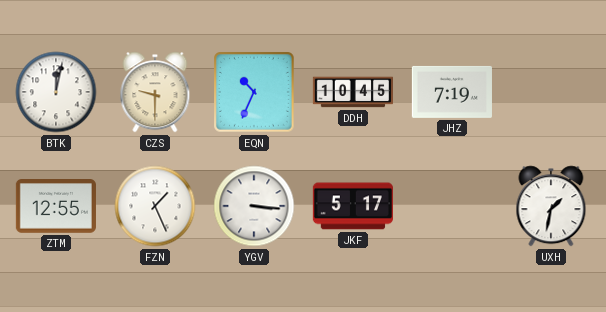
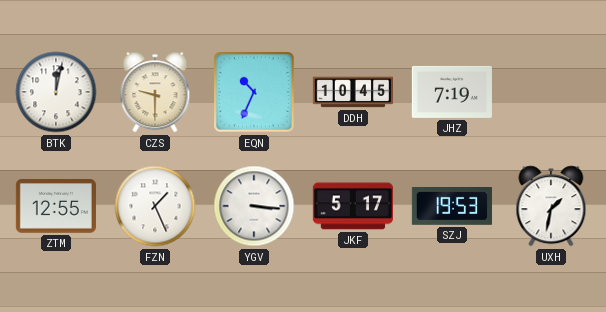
SZJ: none -> 19:53
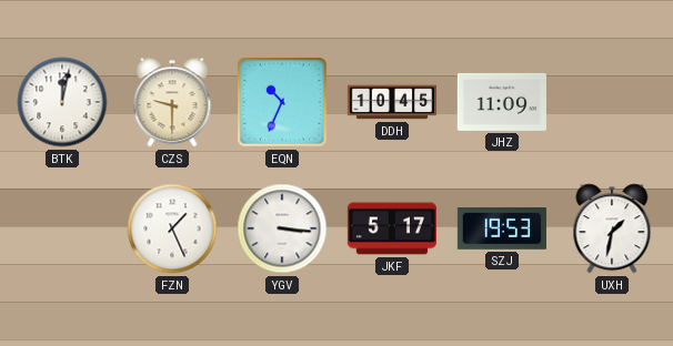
JHZ: 7:19 -> 11:09
ZTM: 12:55 -> none
